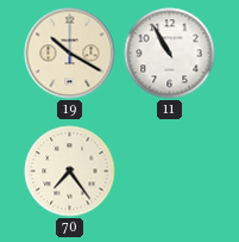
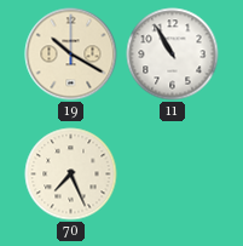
70: 7:24 -> 7:26
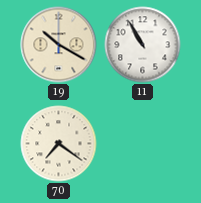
70: 7:26 -> 7:21
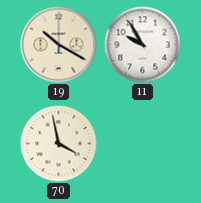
11: 10:55 -> 9:55
70: 7:21 -> 3:58
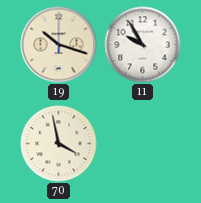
19: 10:20 -> 10:18
